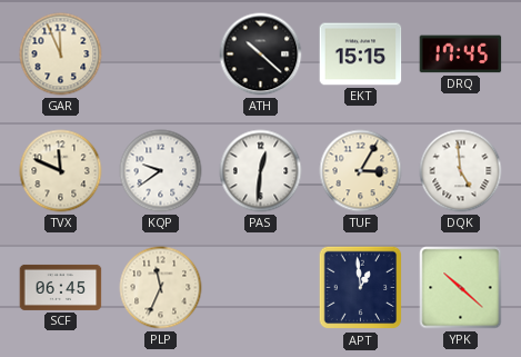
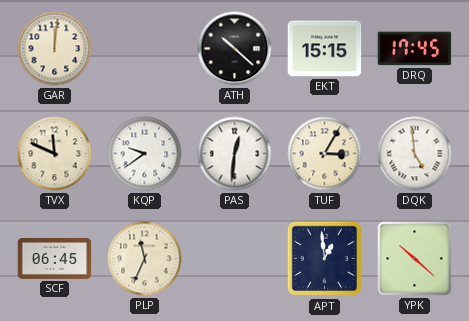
GAR: 11:56 -> 12:01
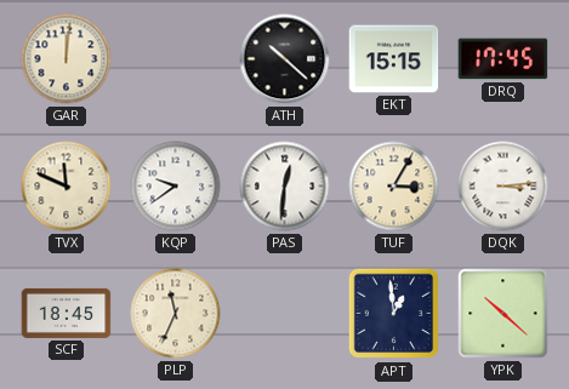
DQK: 4:59 -> 3:14
SCF: 06:45 -> 18:45
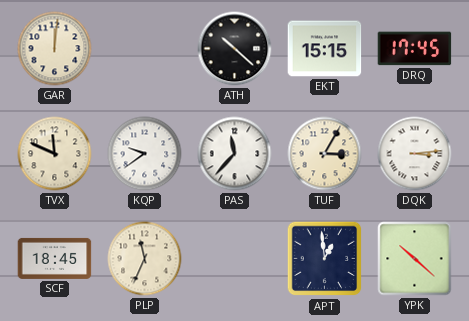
PAS: 12:31 -> 11:37
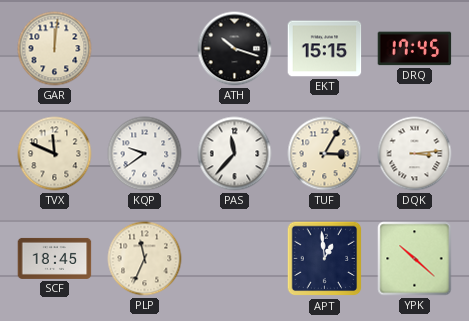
ATH: 10:22 -> 10:18
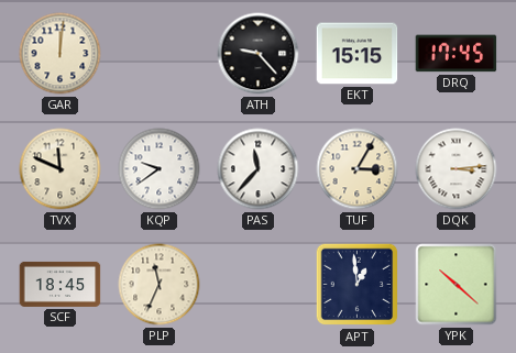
ATH: 10:18 -> 9:23
